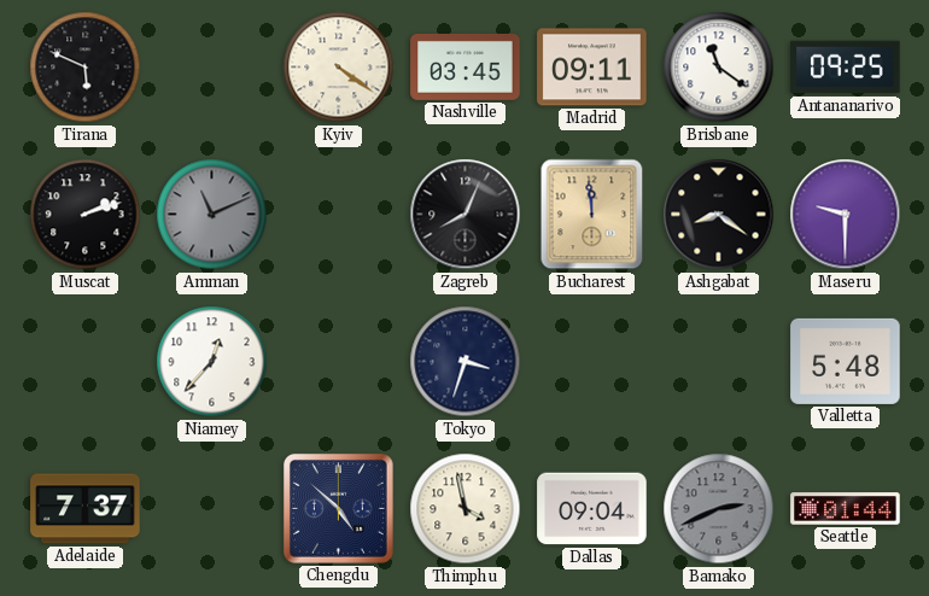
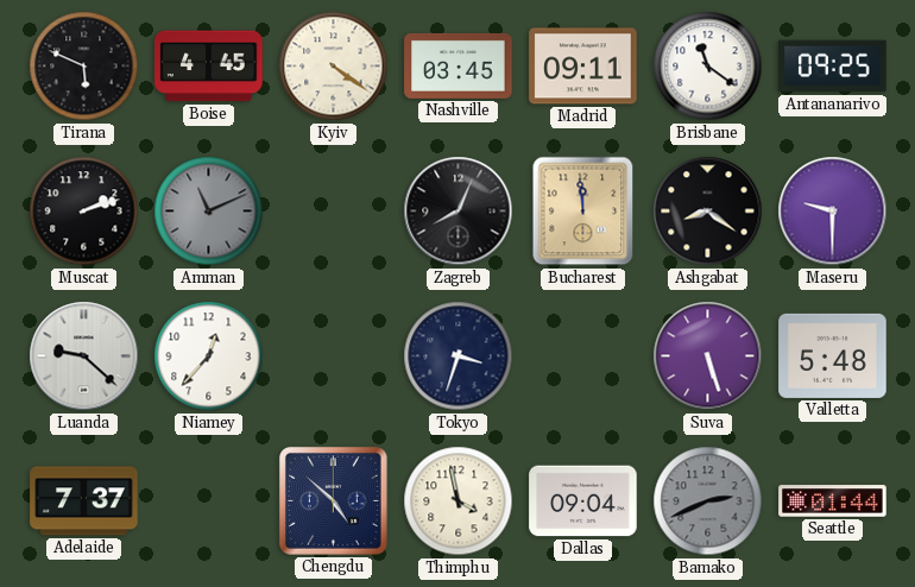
Boise: none -> 4:45
Luanda: none -> 9:22
Suva: none -> 5:27
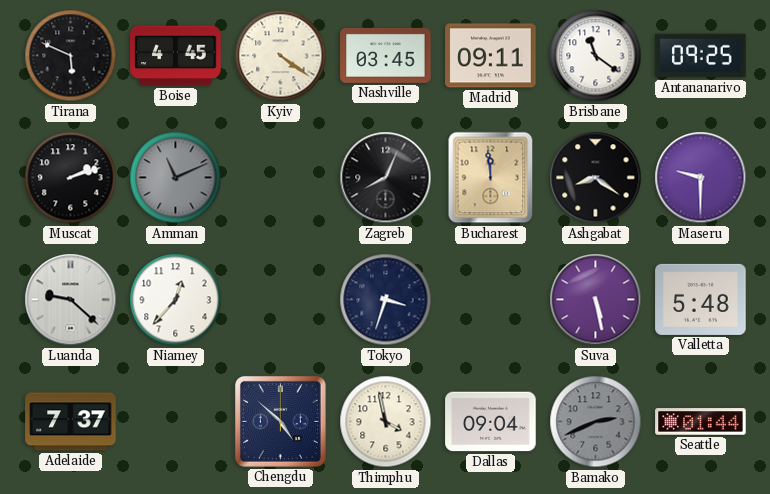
Suva: 5:27 -> 5:28
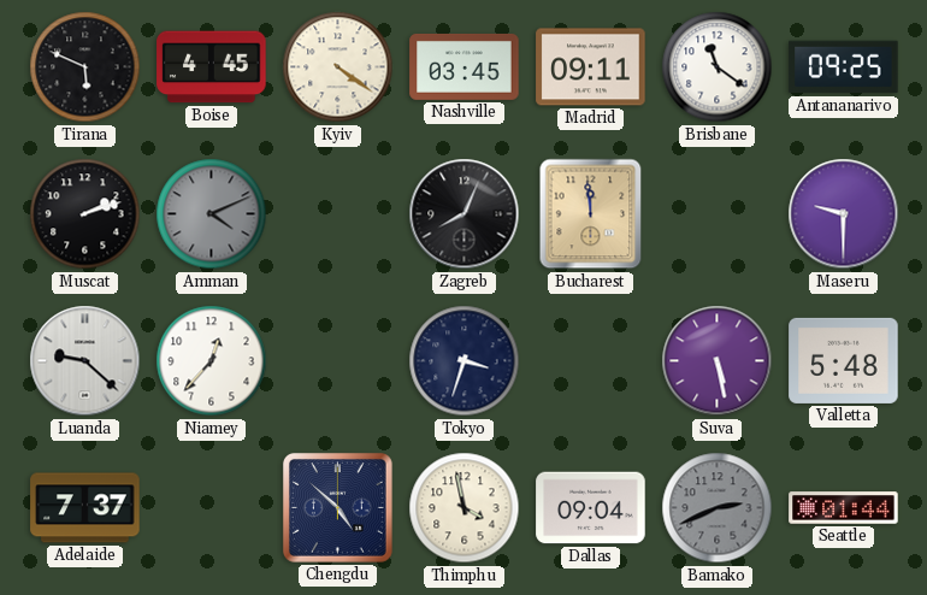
Amman: 11:11 -> 4:11
Ashgabat: 8:21 -> none
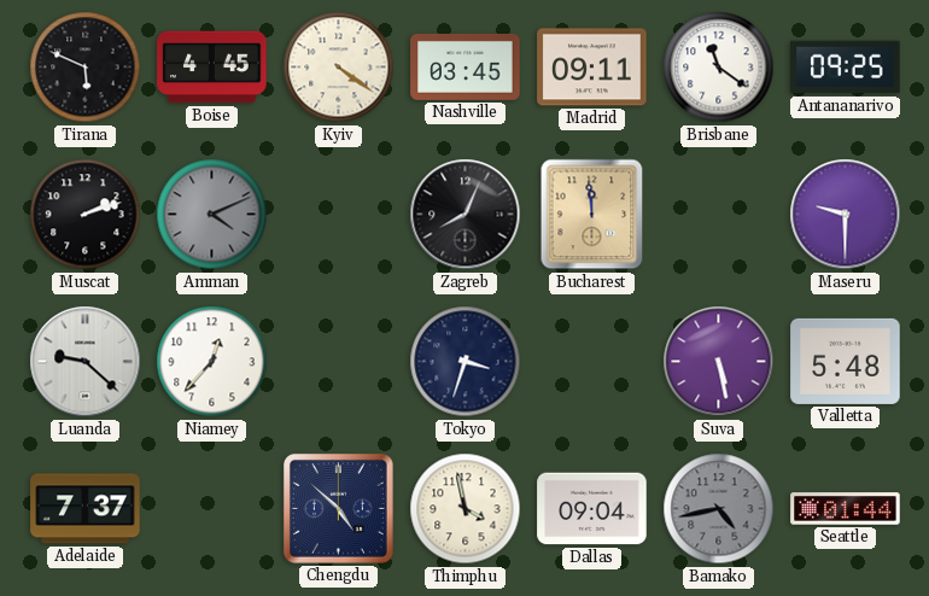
Bamako: 2:41 -> 4:43
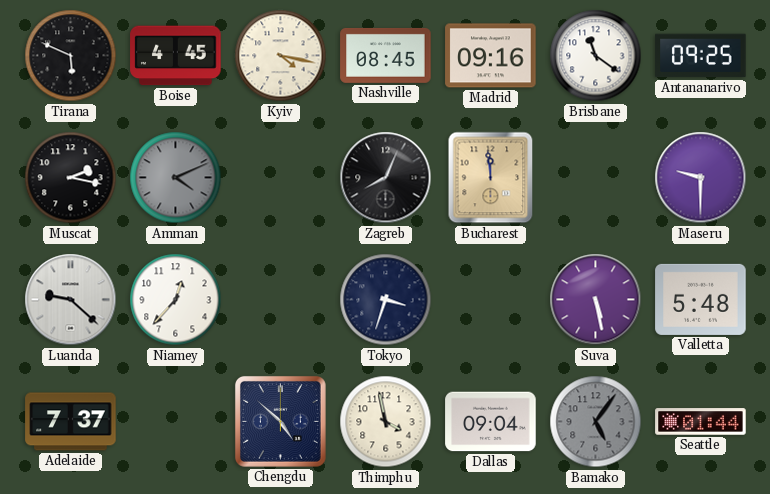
Kyiv: 4:21 -> 4:17
Nashville: 03:45 -> 08:45
Madrid: 09:11 -> 09:16
Muscat: 2:12 -> 2:17
Bamako: 4:43 -> 5:06
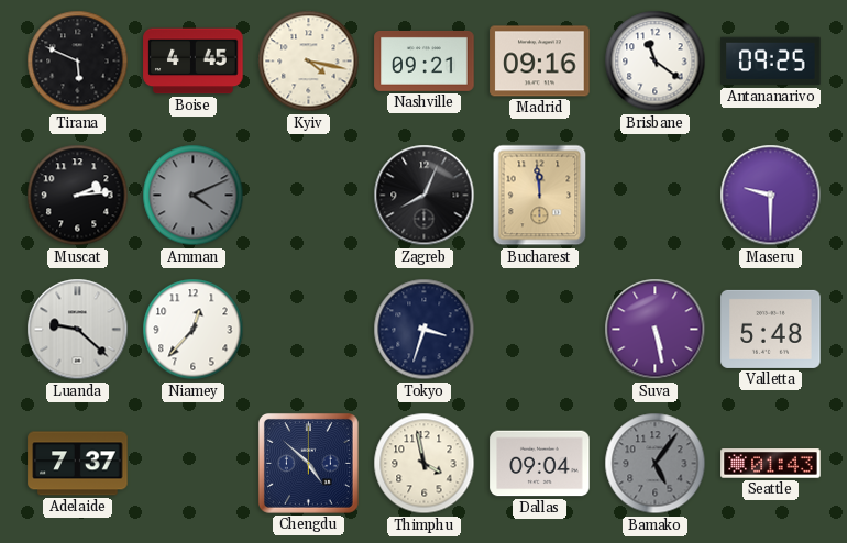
Nashville: 08:45 -> 09:21
Muscat: 2:17 -> 2:14
Seattle: 01:44 -> 01:43
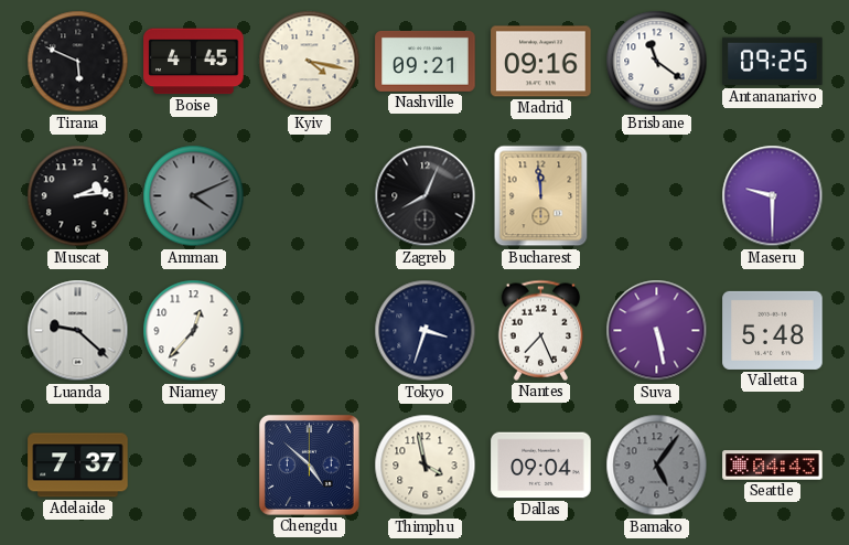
Nantes: none -> 7:26
Seattle: 01:43 -> 04:43
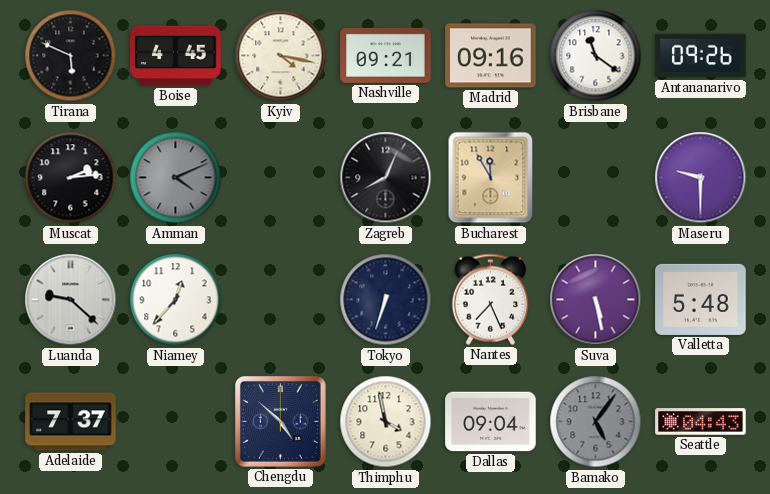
Antananarivo: 09:25 -> 09:26
Bucharest: 11:59 -> 11:55
Tokyo: 3:33 -> 6:33
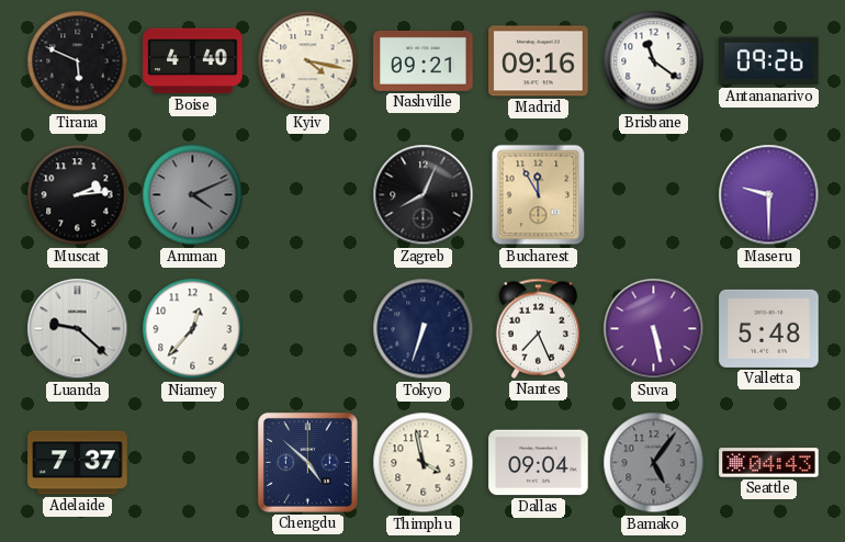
Boise: 4:45 -> 4:40
